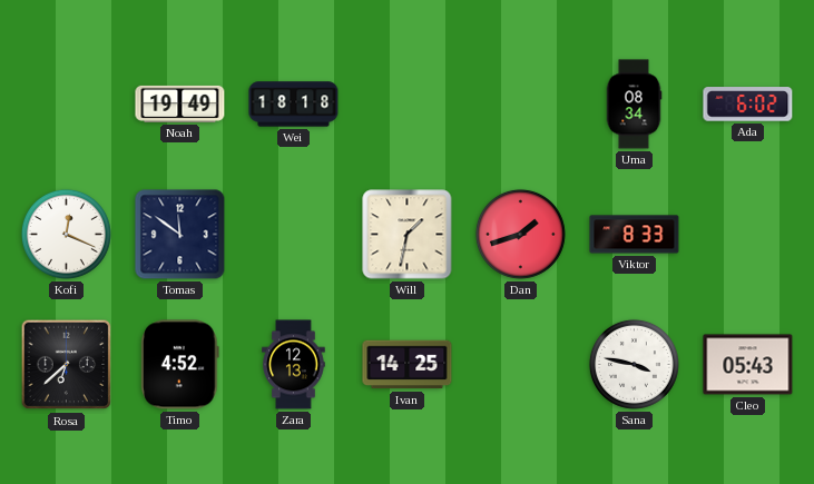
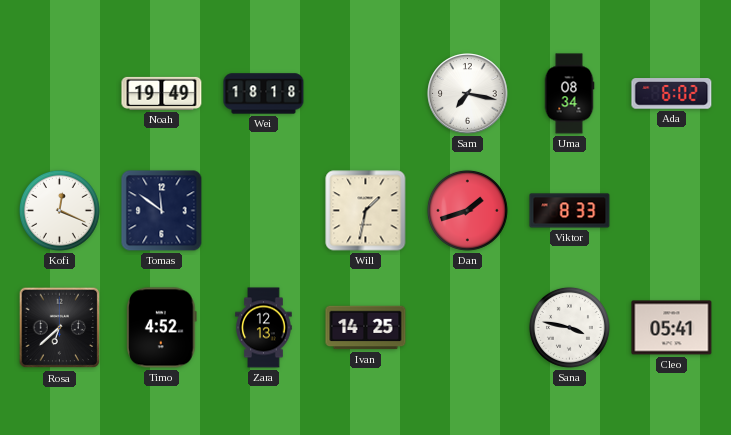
Sam: none -> 7:17
Cleo: 05:43 -> 05:41
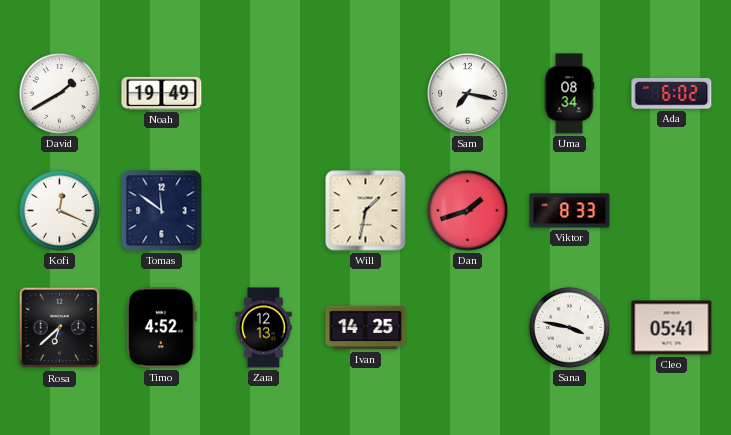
David: none -> 1:40
Wei: 18:18 -> none
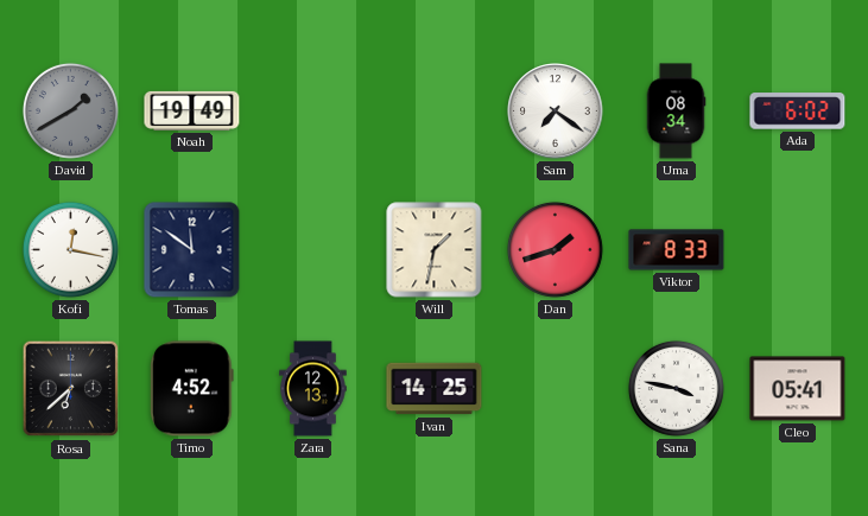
David dial: white -> grey
Sam: 7:17 -> 7:21
Kofi: 12:19 -> 12:17
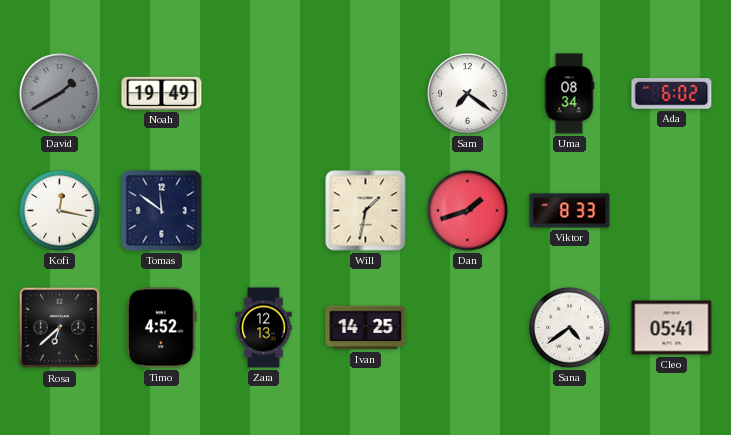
Sana: 3:47 -> 4:39
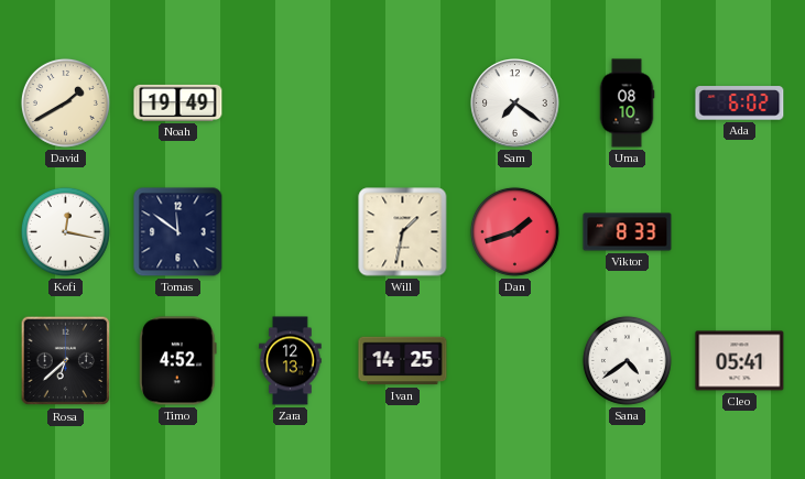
David dial: grey -> cream
Uma: 08:34 -> 08:10
